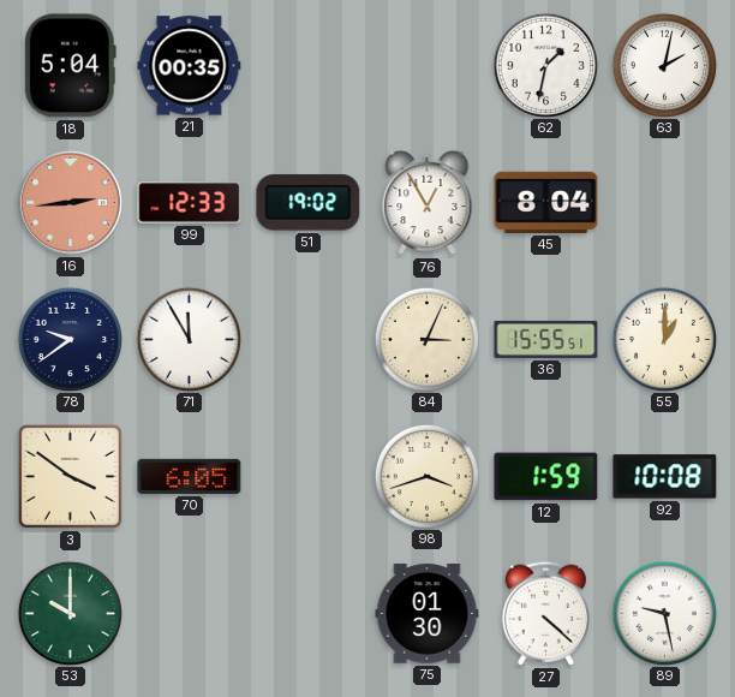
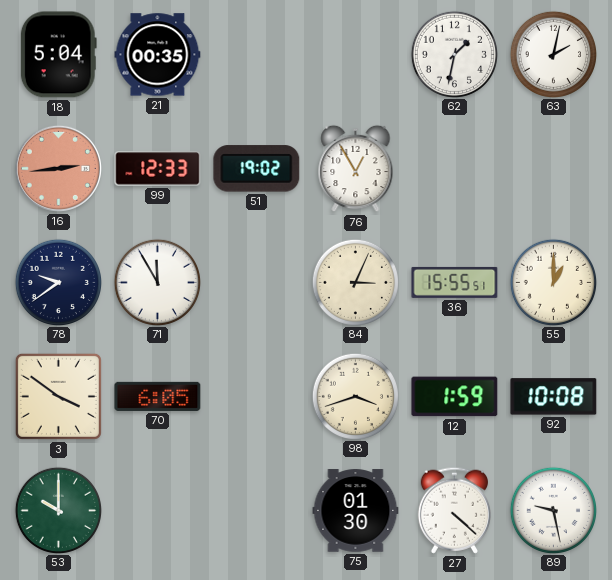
45: 8:04 -> none
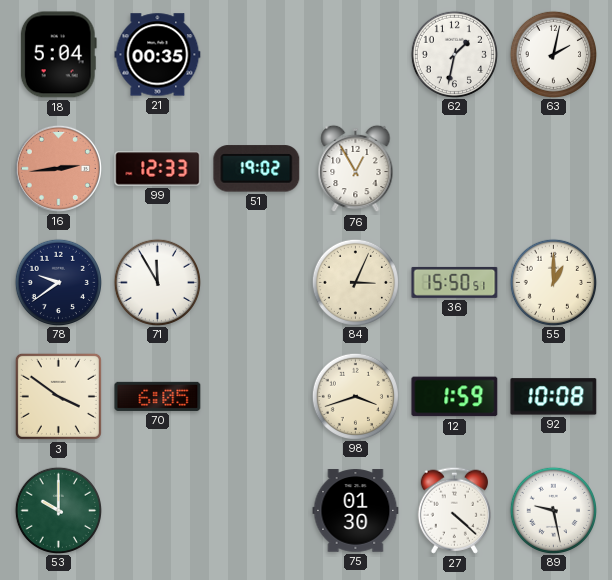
36: 15:55 -> 15:50
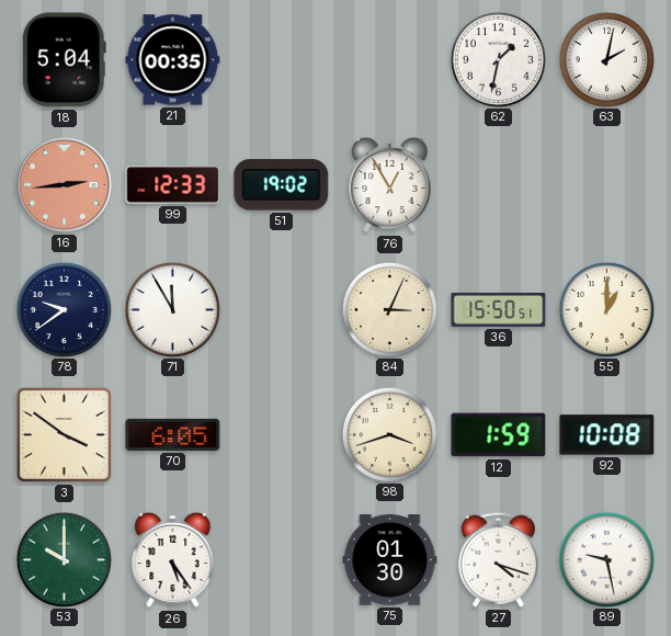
26: none -> 5:24
27: 4:22 -> 4:18
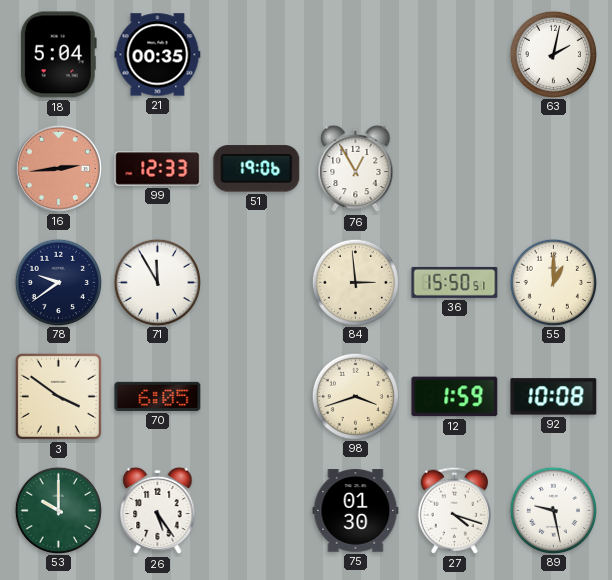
62: 1:32 -> none
51: 19:02 -> 19:06
84: 3:04 -> 2:59
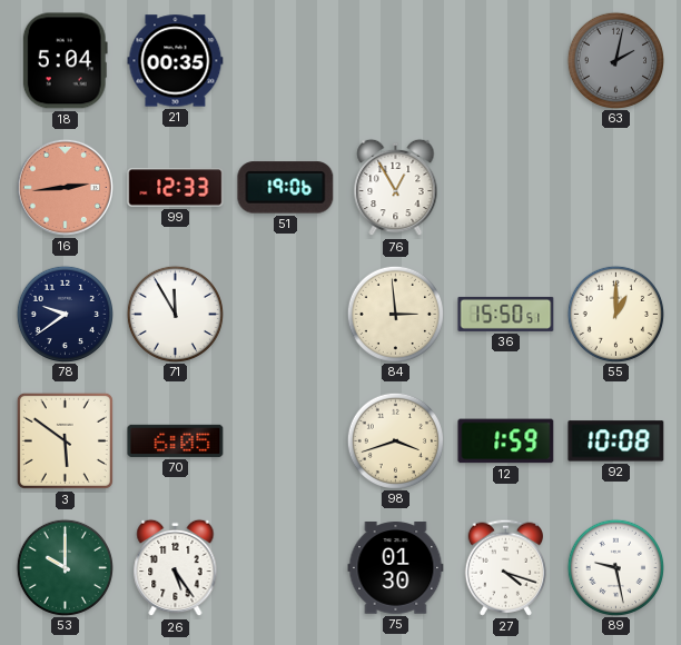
63 dial: white -> grey
3: 3:51 -> 5:51
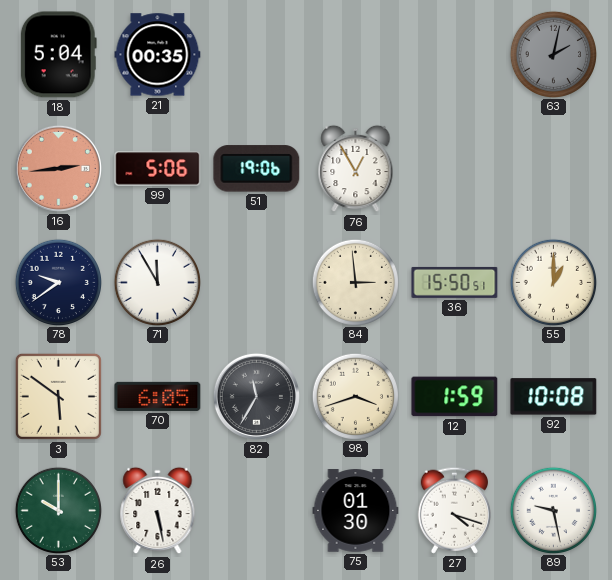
99: 12:33 -> 5:06
82: none -> 11:35
26: 5:24 -> 5:28
